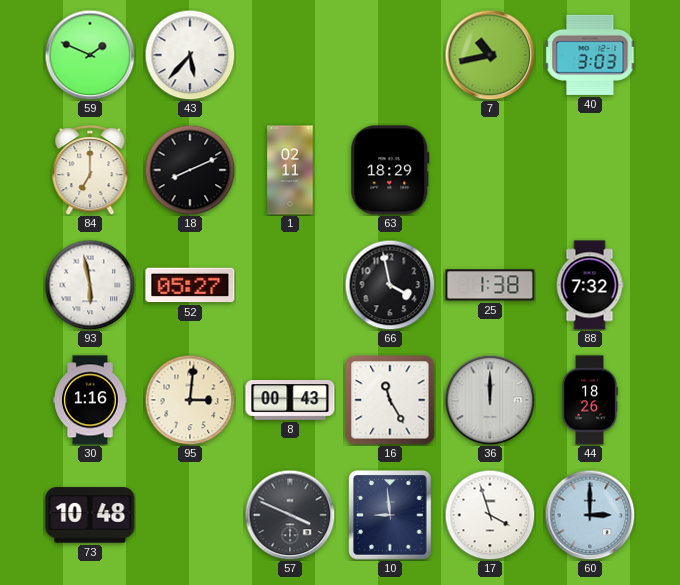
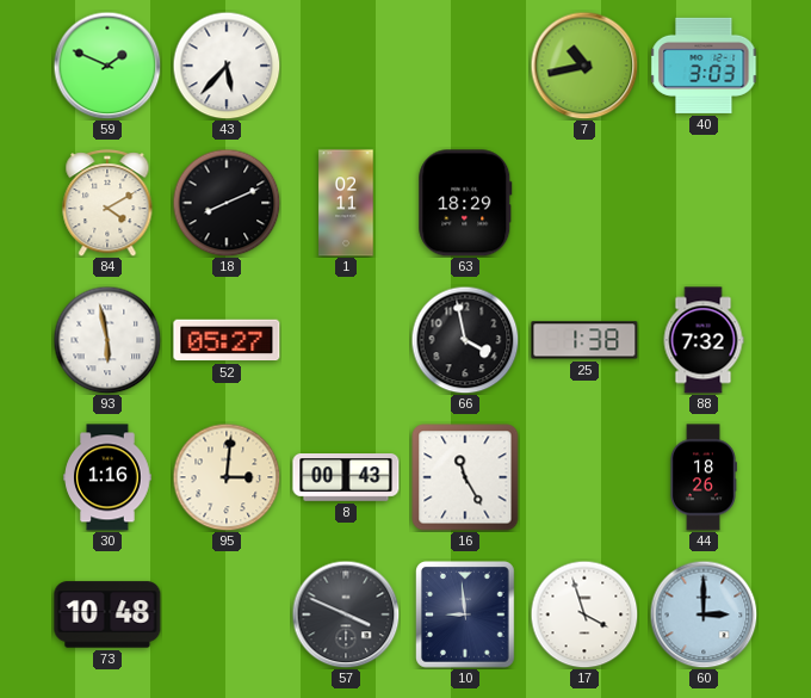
84: 7:00 -> 4:10
36: 12:00 -> none
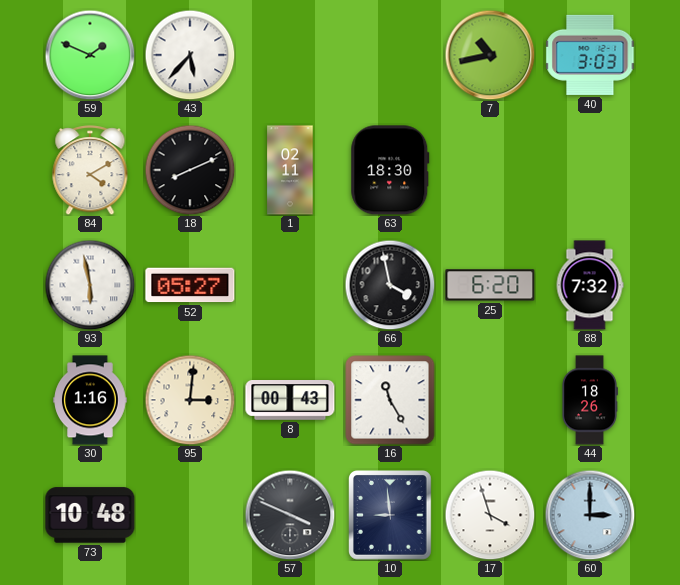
63: 18:29 -> 18:30
25: 1:38 -> 6:20
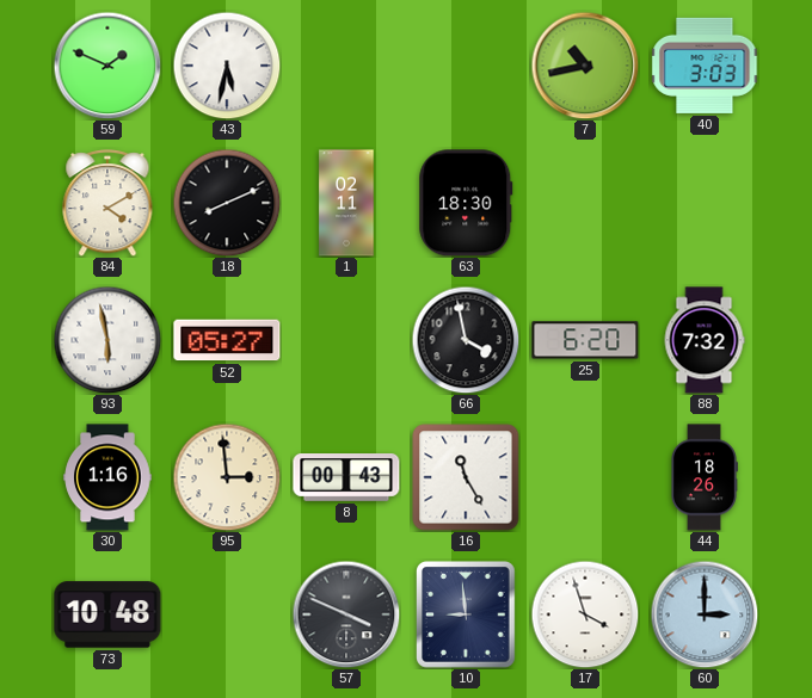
43: 5:37 -> 5:32
95: 3:01 -> 2:59
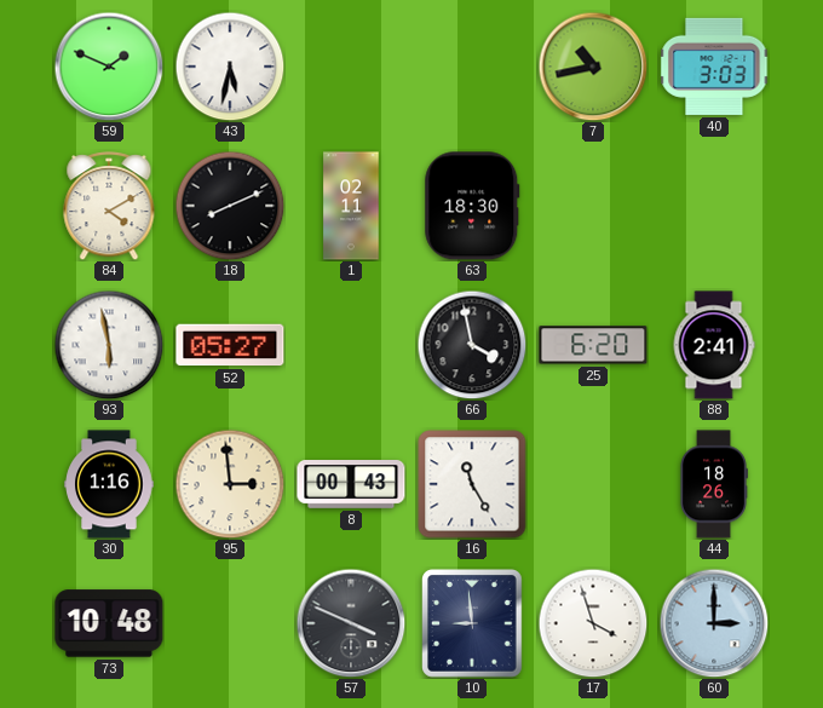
88: 7:32 -> 2:41
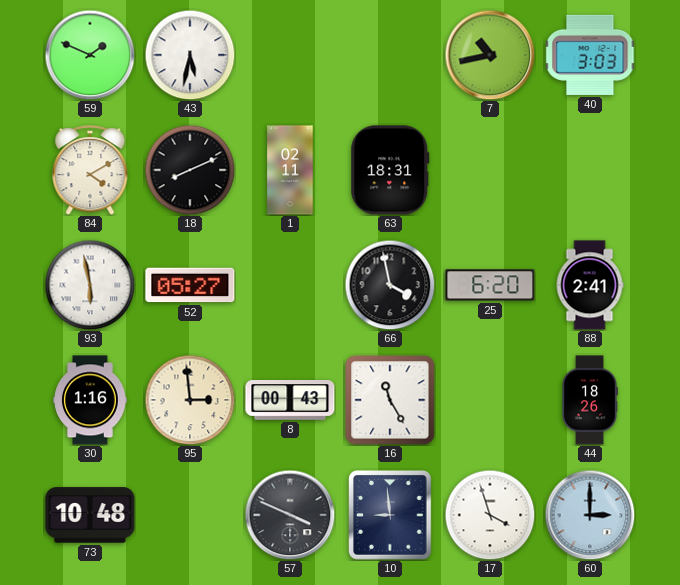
63: 18:30 -> 18:31
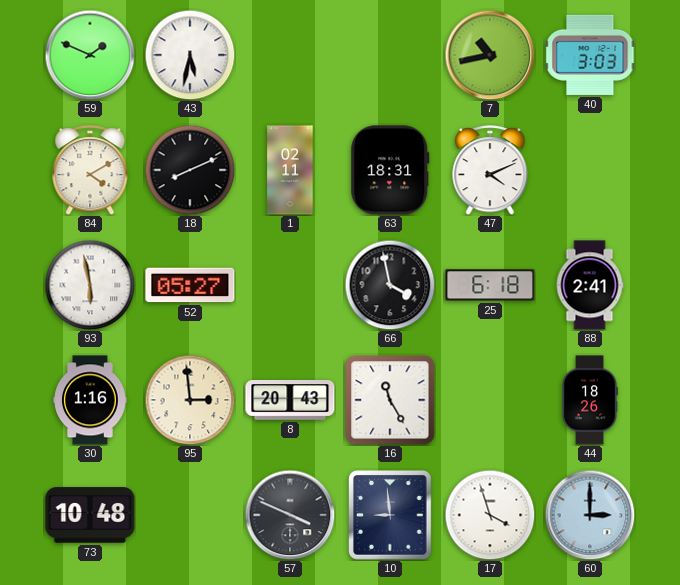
47: none -> 4:11
25: 6:20 -> 6:18
8: 00:43 -> 20:43
